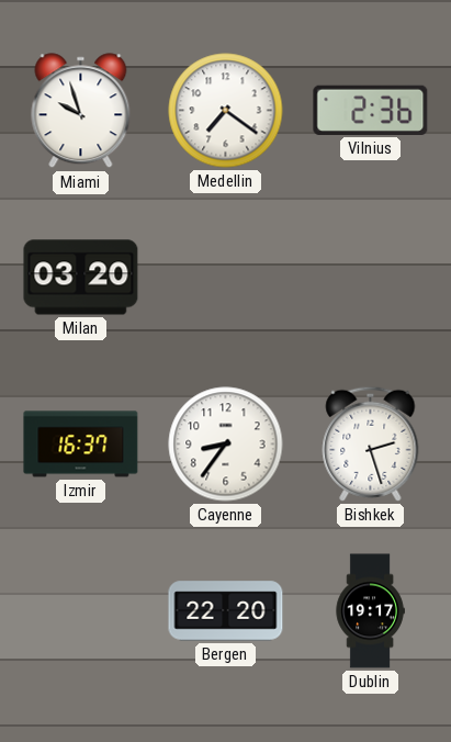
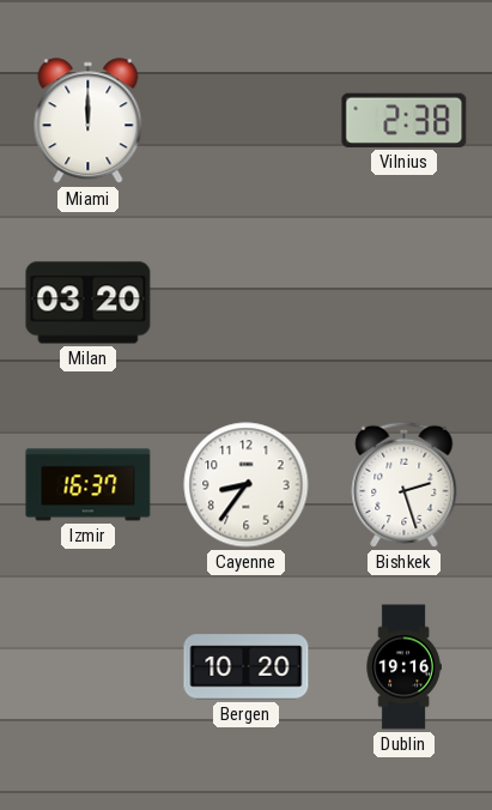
Miami: 9:57 -> 12:00
Medellin: 7:21 -> none
Vilnius: 2:36 -> 2:38
Bergen: 22:20 -> 10:20
Dublin: 19:17 -> 19:16
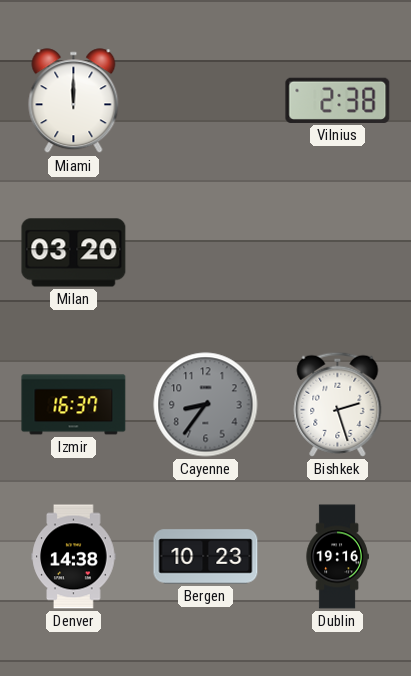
Cayenne dial: white -> grey
Denver: none -> 14:38
Bergen: 10:20 -> 10:23
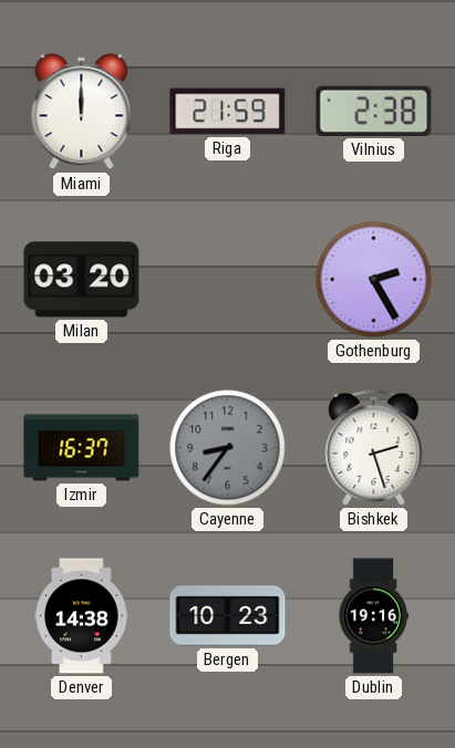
Riga: none -> 21:59
Gothenburg: none -> 2:25
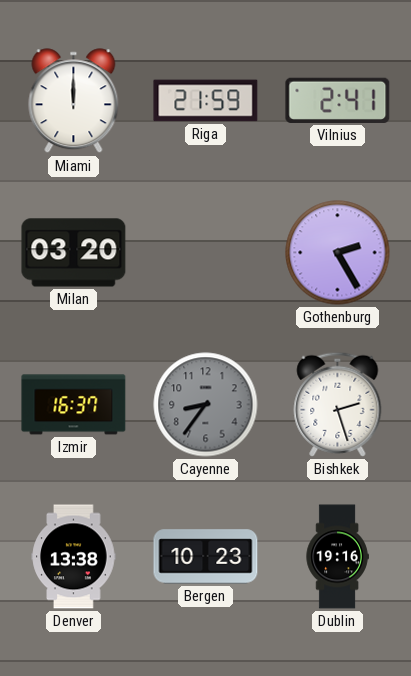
Vilnius: 2:38 -> 2:41
Denver: 14:38 -> 13:38
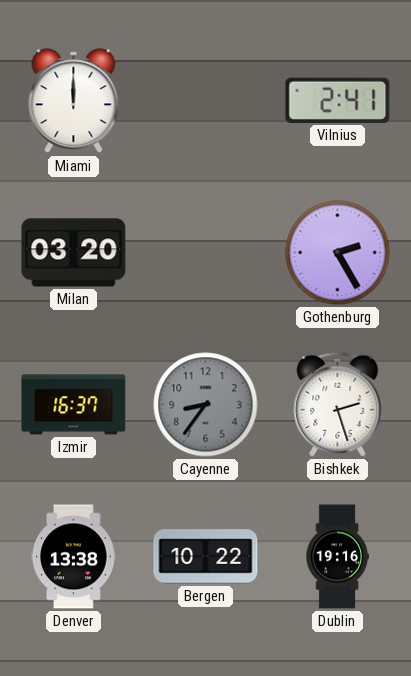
Riga: 21:59 -> none
Bergen: 10:23 -> 10:22
